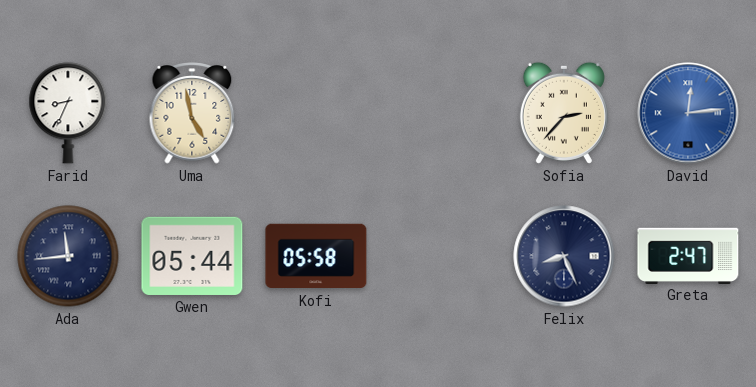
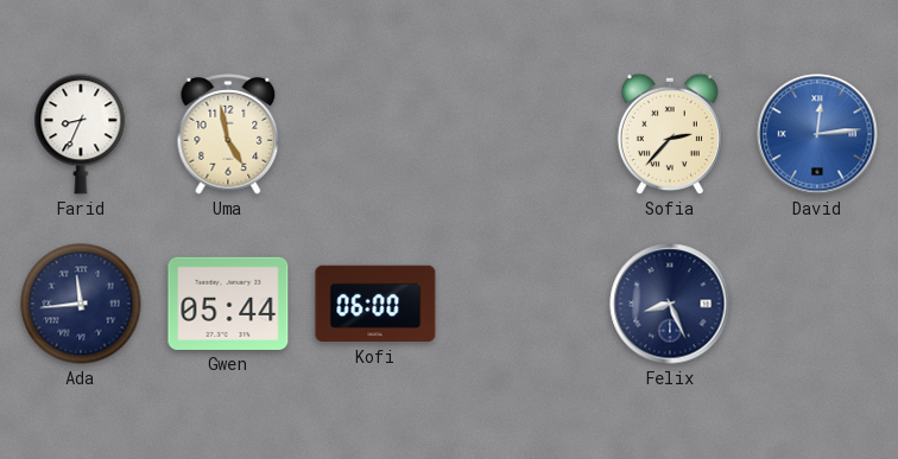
Kofi: 05:58 -> 06:00
Greta: 2:47 -> none
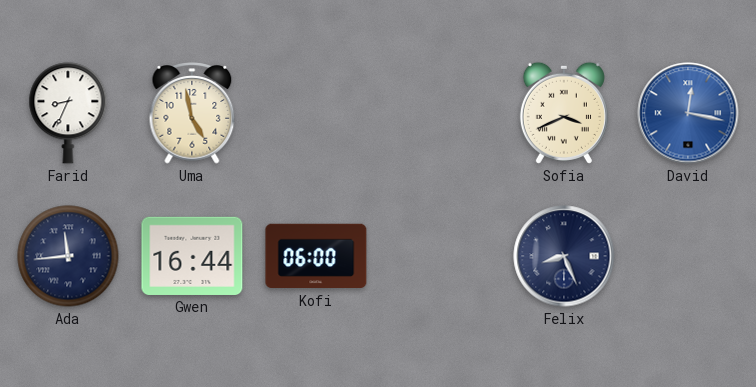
Sofia: 2:37 -> 3:41
David: 12:14 -> 12:17
Gwen: 05:44 -> 16:44
